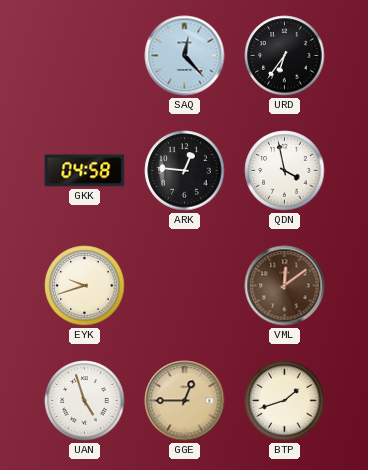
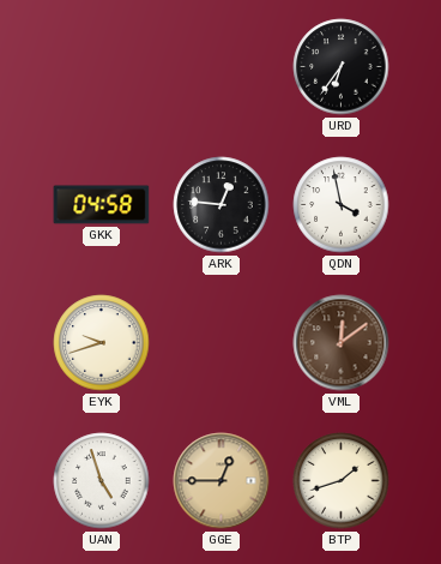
SAQ: 12:23 -> none
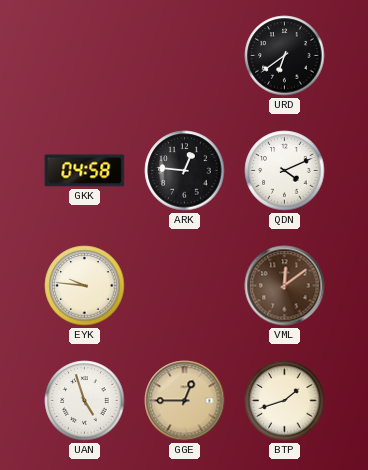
URD: 6:36 -> 6:39
QDN: 3:58 -> 4:11
EYK: 9:42 -> 9:46
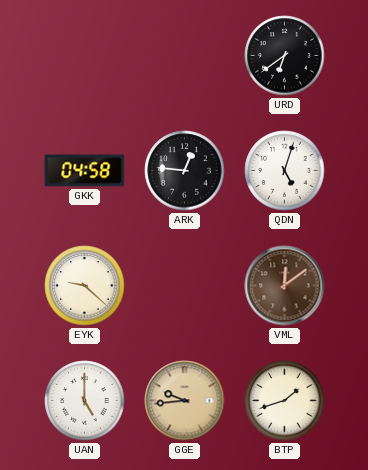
QDN: 4:11 -> 5:03
EYK: 9:46 -> 9:22
UAN: 4:57 -> 5:00
GGE: 12:45 -> 9:44
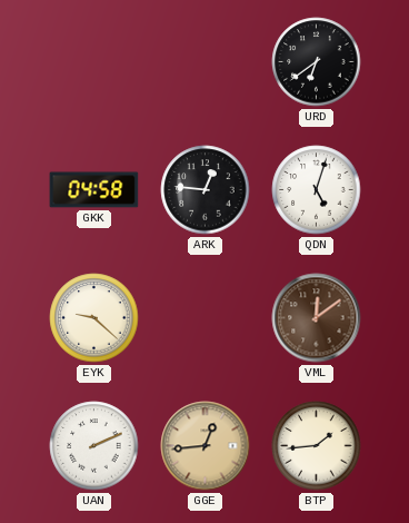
UAN: 5:00 -> 2:11
GGE: 9:44 -> 12:44
BTP: 1:42 -> 1:44
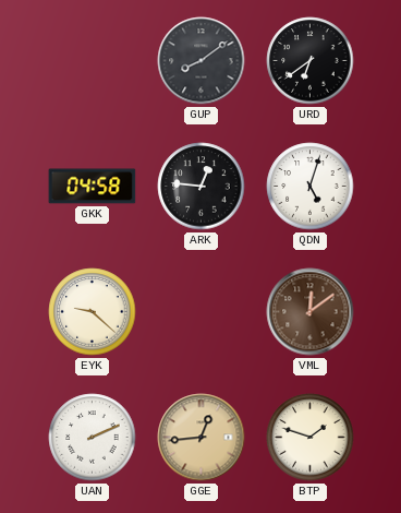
GUP: none -> 8:09
BTP: 1:44 -> 1:48
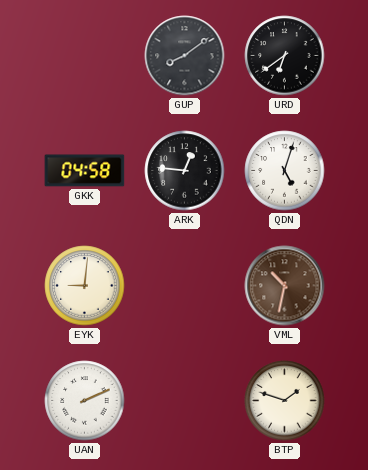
EYK: 9:22 -> 9:01
VML: 12:09 -> 10:32
GGE: 12:44 -> none
